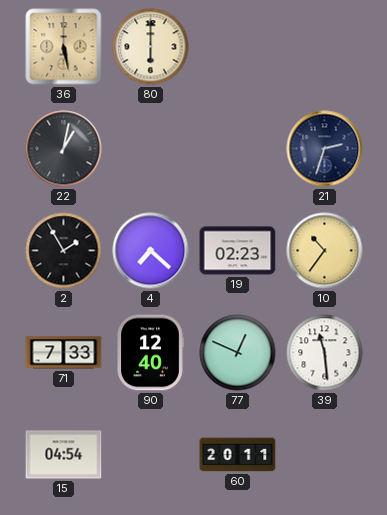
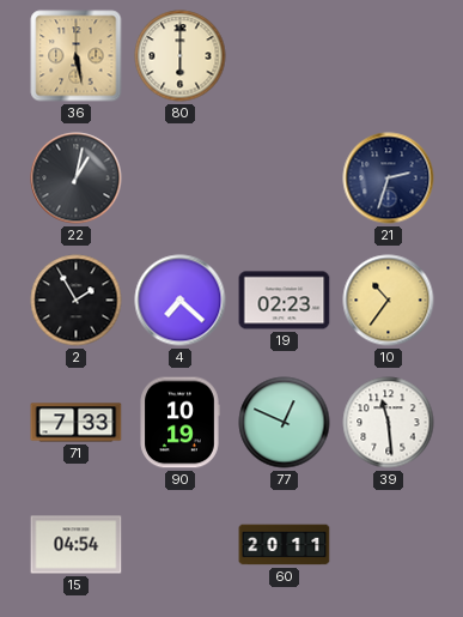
90: 12:40 -> 10:19
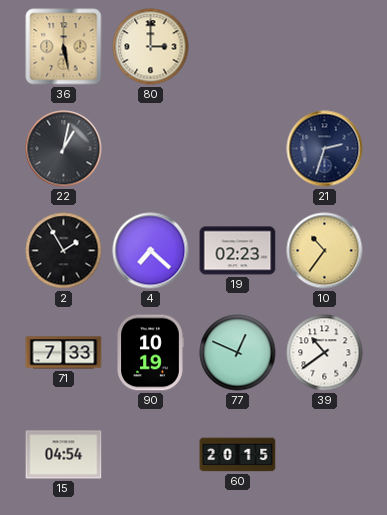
80: 6:00 -> 3:00
39: 11:29 -> 10:39
60: 20:11 -> 20:15
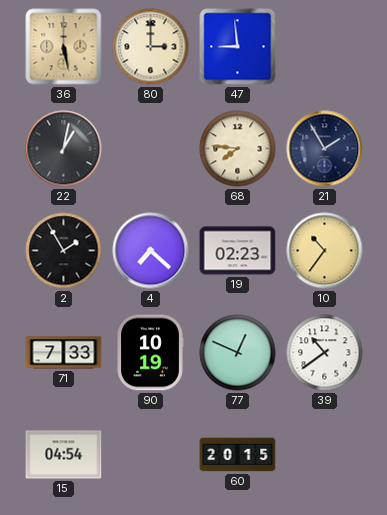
47: none -> 8:59
68: none -> 7:46
21: 2:33 -> 1:55
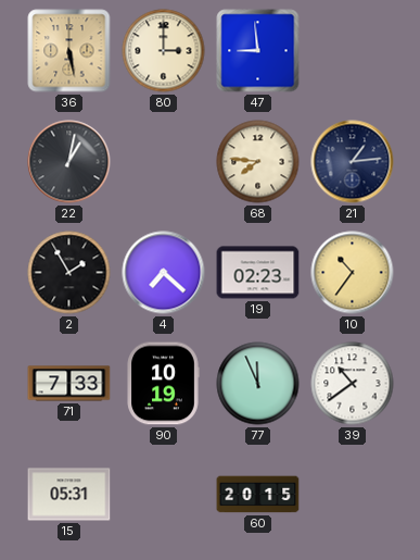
21: 1:55 -> 1:14
77: 12:49 -> 11:56
15: 04:54 -> 05:31
